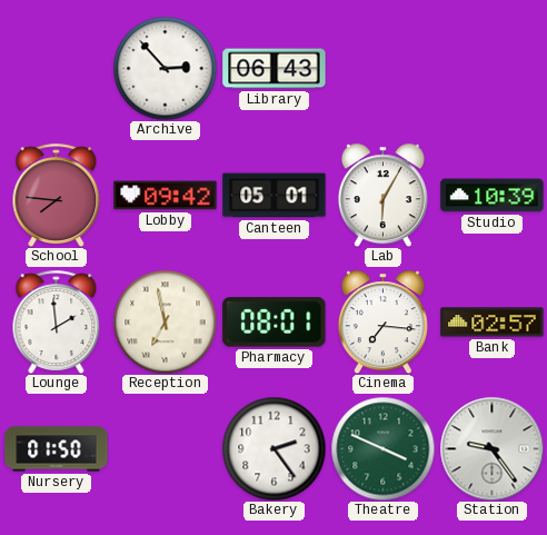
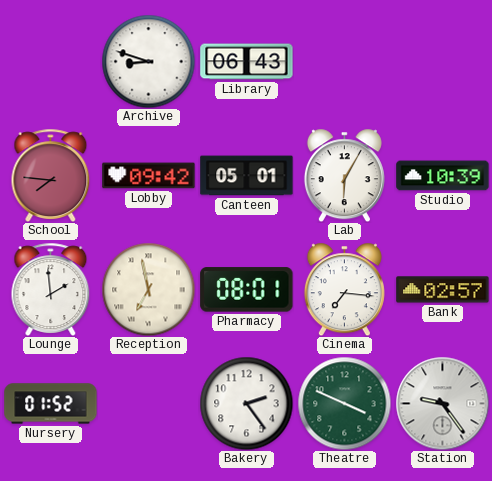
Archive: 2:53 -> 8:48
Nursery: 01:50 -> 01:52
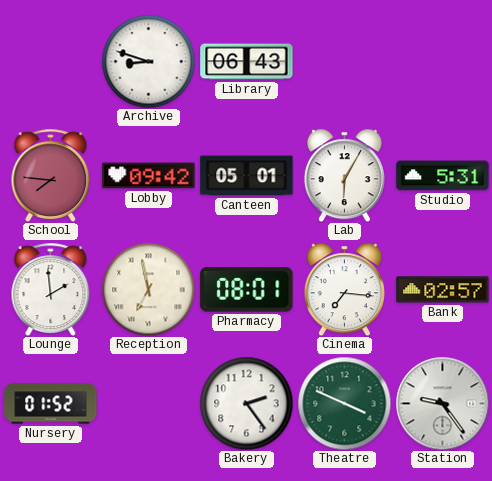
Studio: 10:39 -> 5:31
